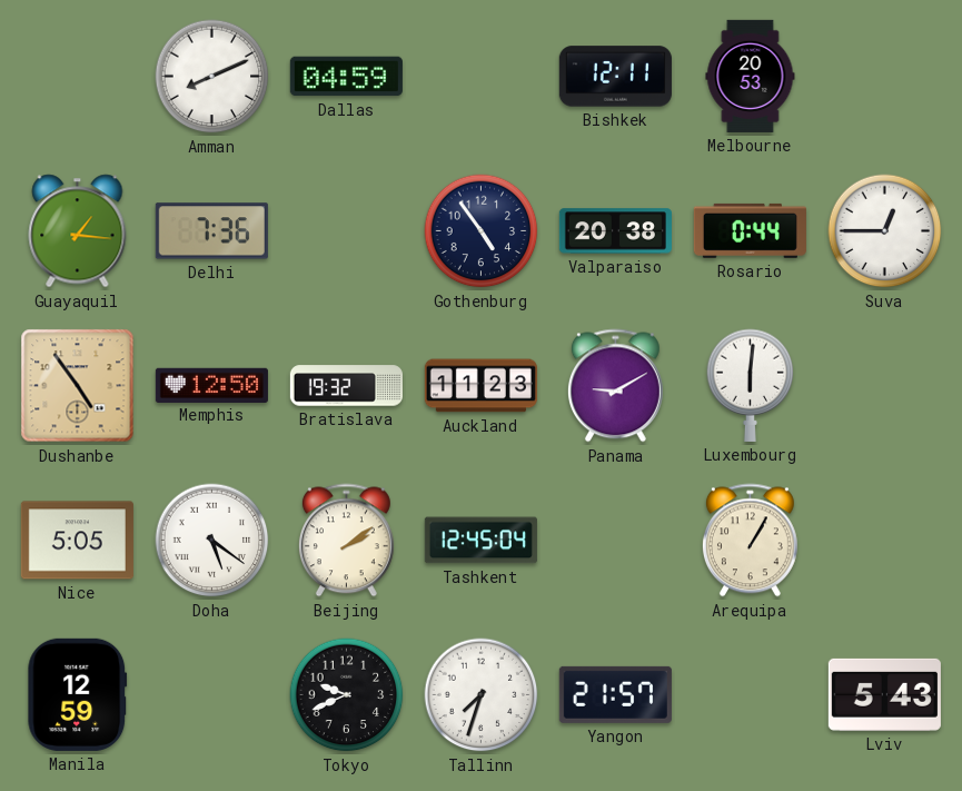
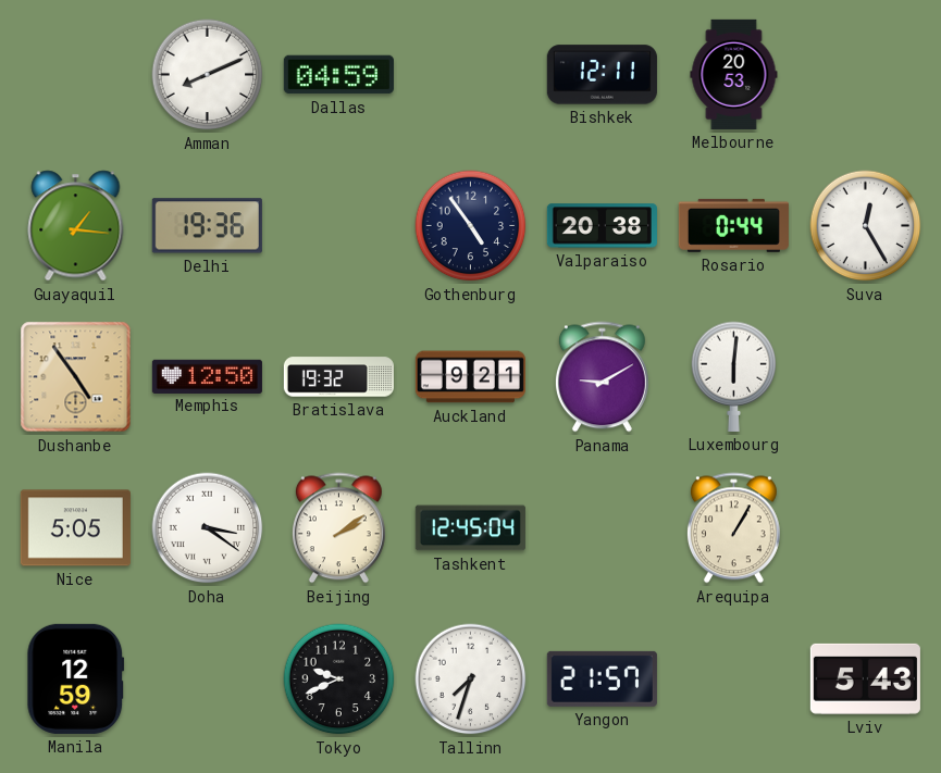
Delhi: 7:36 -> 19:36
Suva: 12:45 -> 12:25
Auckland: 11:23 -> 9:21
Doha: 5:21 -> 3:21
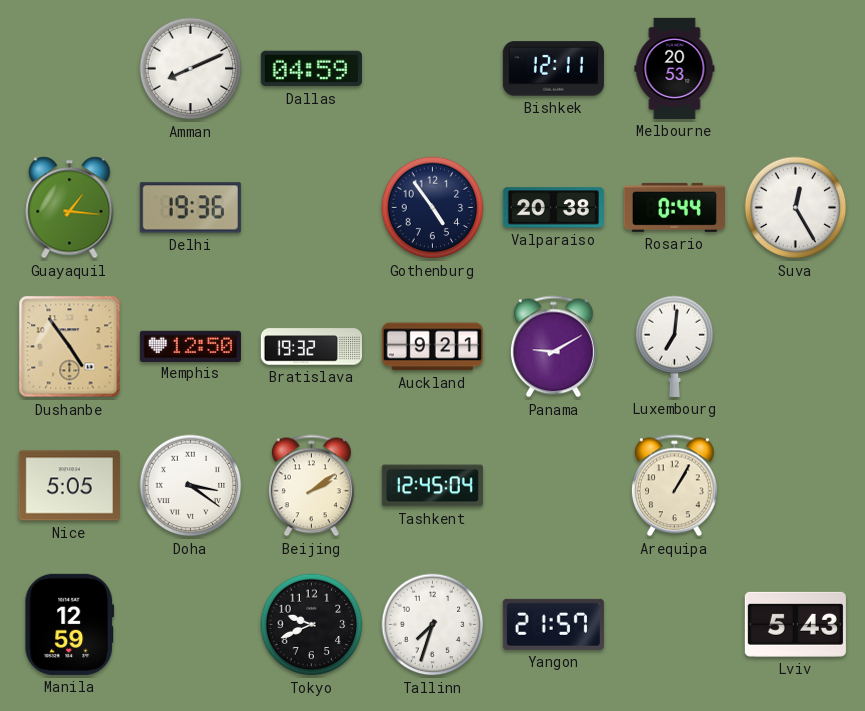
Luxembourg: 6:01 -> 7:01
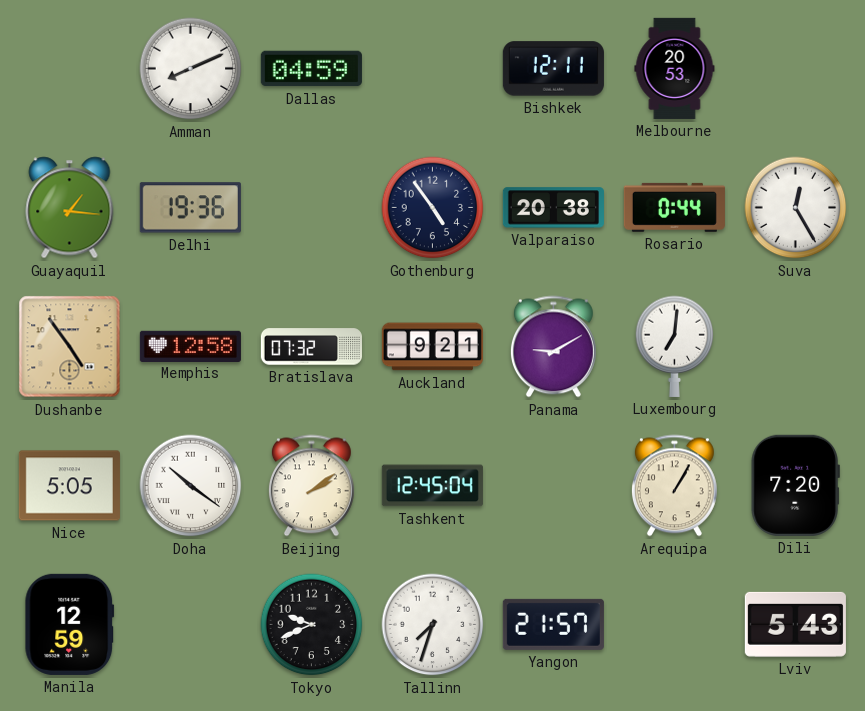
Memphis: 12:50 -> 12:58
Bratislava: 19:32 -> 07:32
Doha: 3:21 -> 10:21
Dili: none -> 7:20
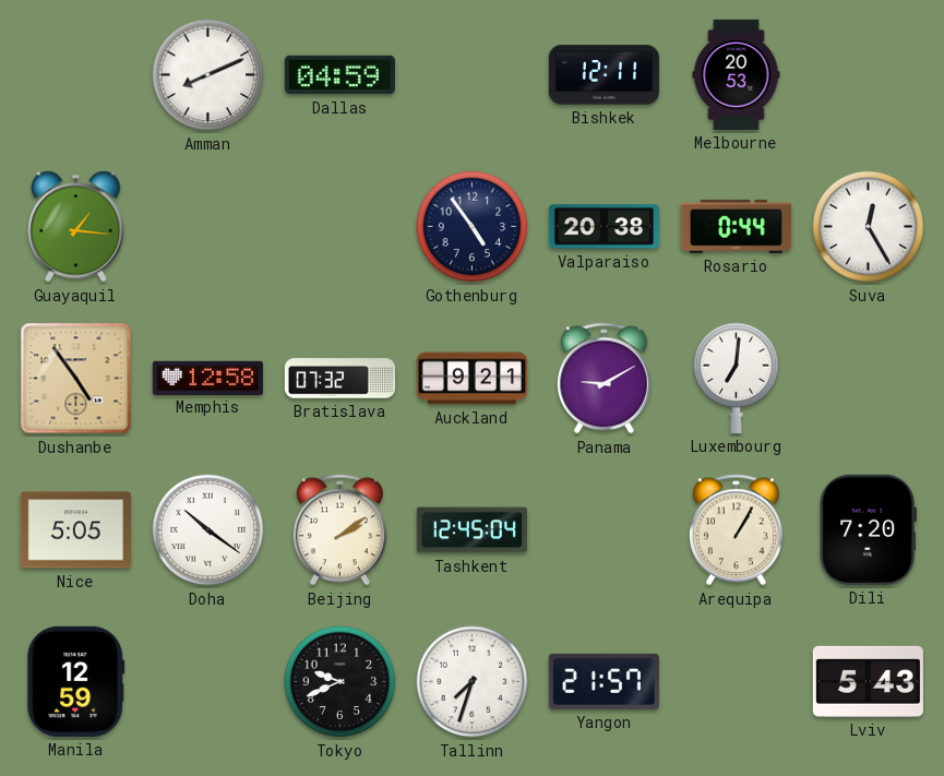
Delhi: 19:36 -> none
